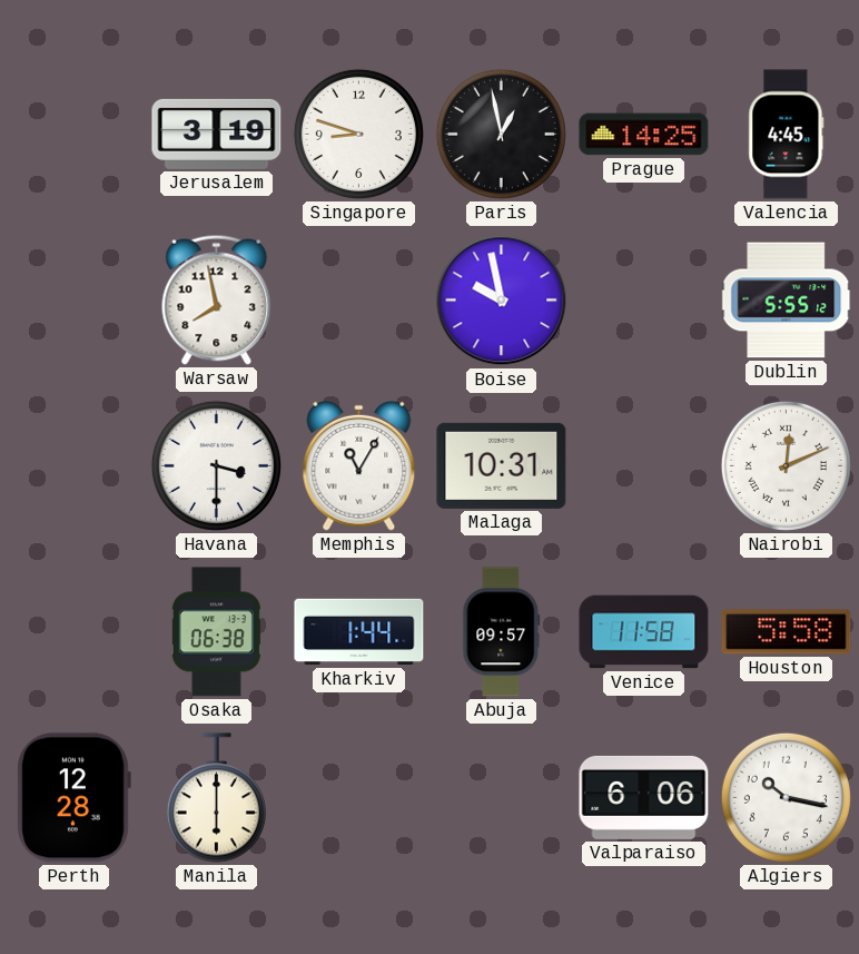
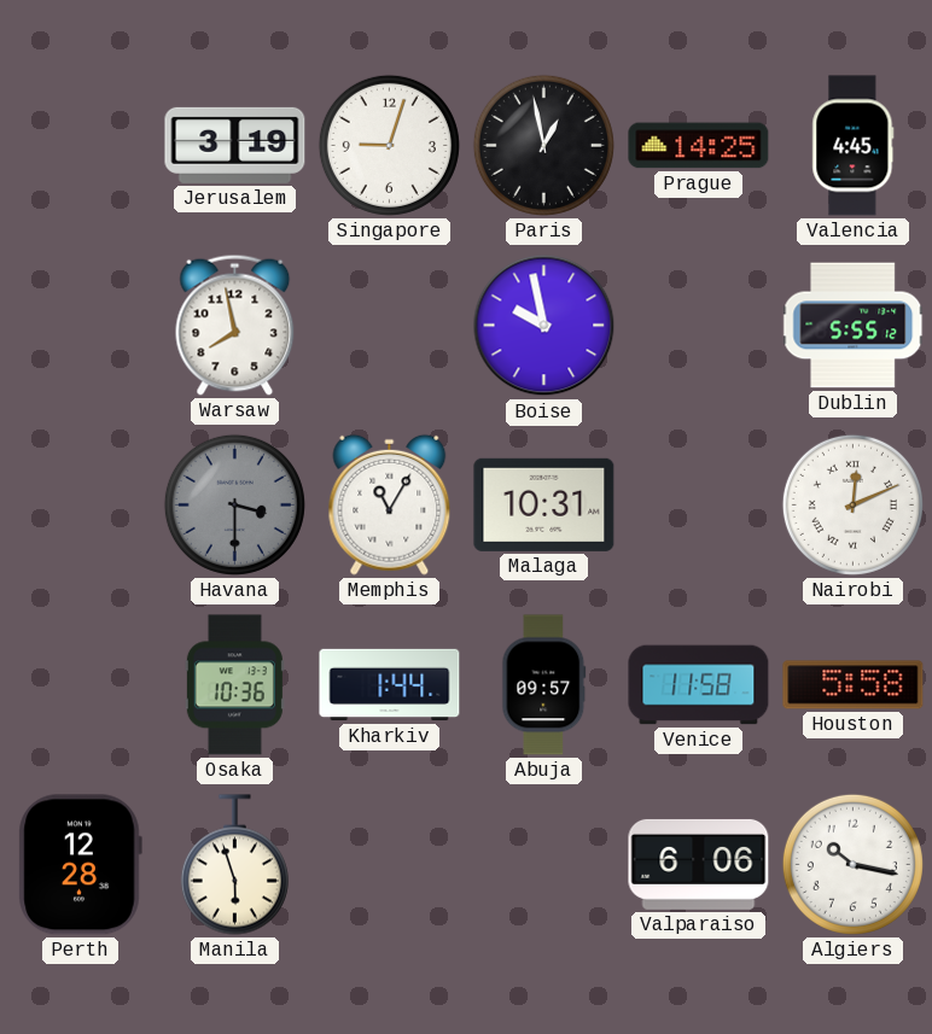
Singapore: 8:48 -> 9:03
Havana dial: white -> grey
Osaka: 06:38 -> 10:36
Manila: 6:00 -> 5:57
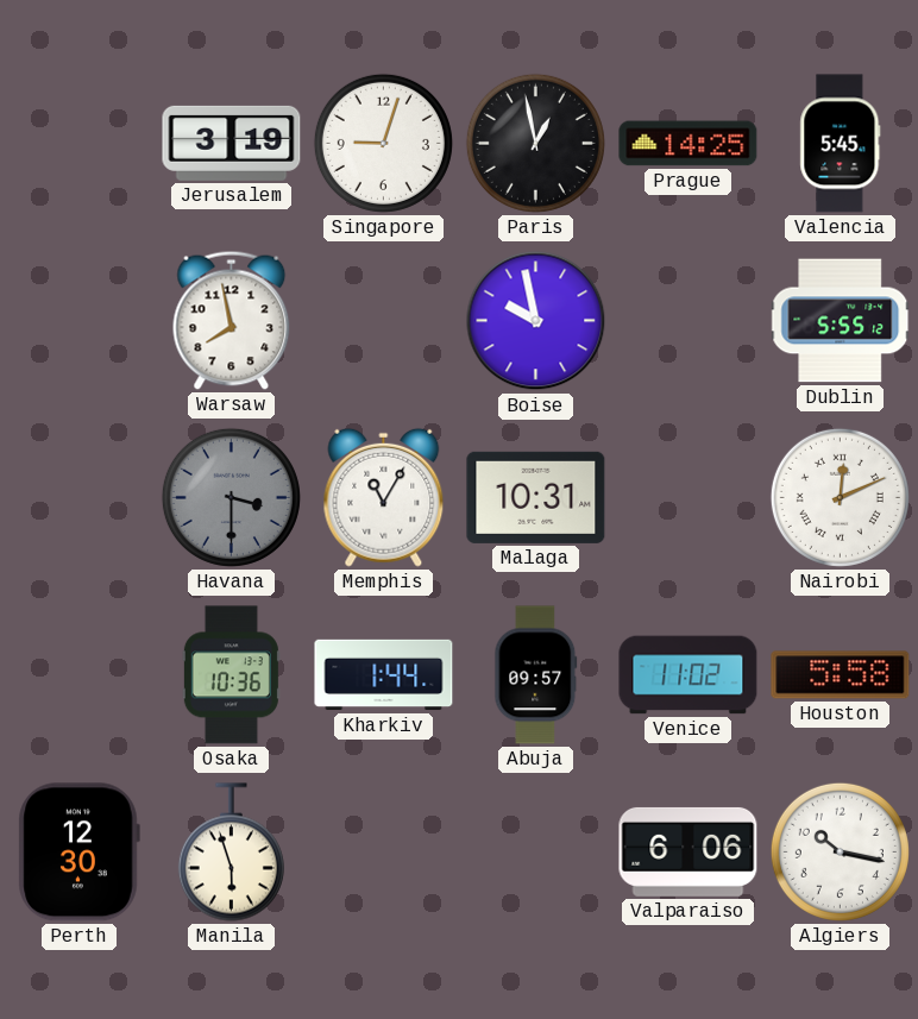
Valencia: 4:45 -> 5:45
Venice: 11:58 -> 11:02
Perth: 12:28 -> 12:30
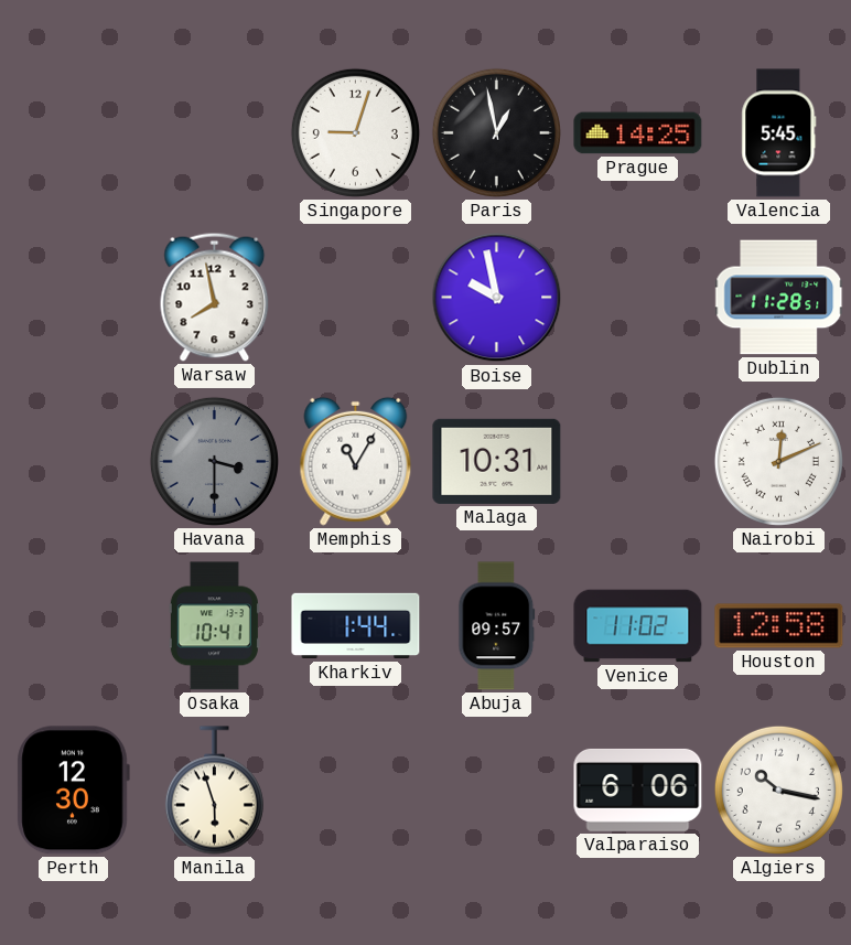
Jerusalem: 3:19 -> none
Dublin: 5:55 -> 11:28
Osaka: 10:36 -> 10:41
Houston: 5:58 -> 12:58
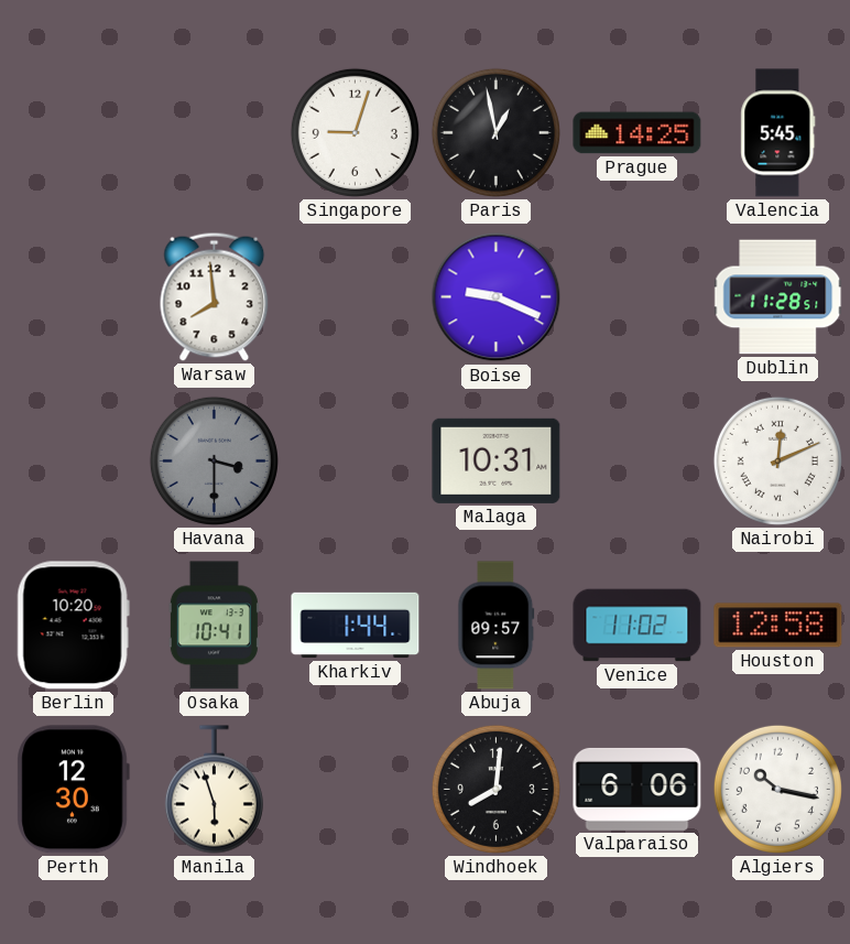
Warsaw: 7:58 -> 7:59
Boise: 9:58 -> 9:19
Memphis: 11:05 -> none
Berlin: none -> 10:20
Windhoek: none -> 8:01
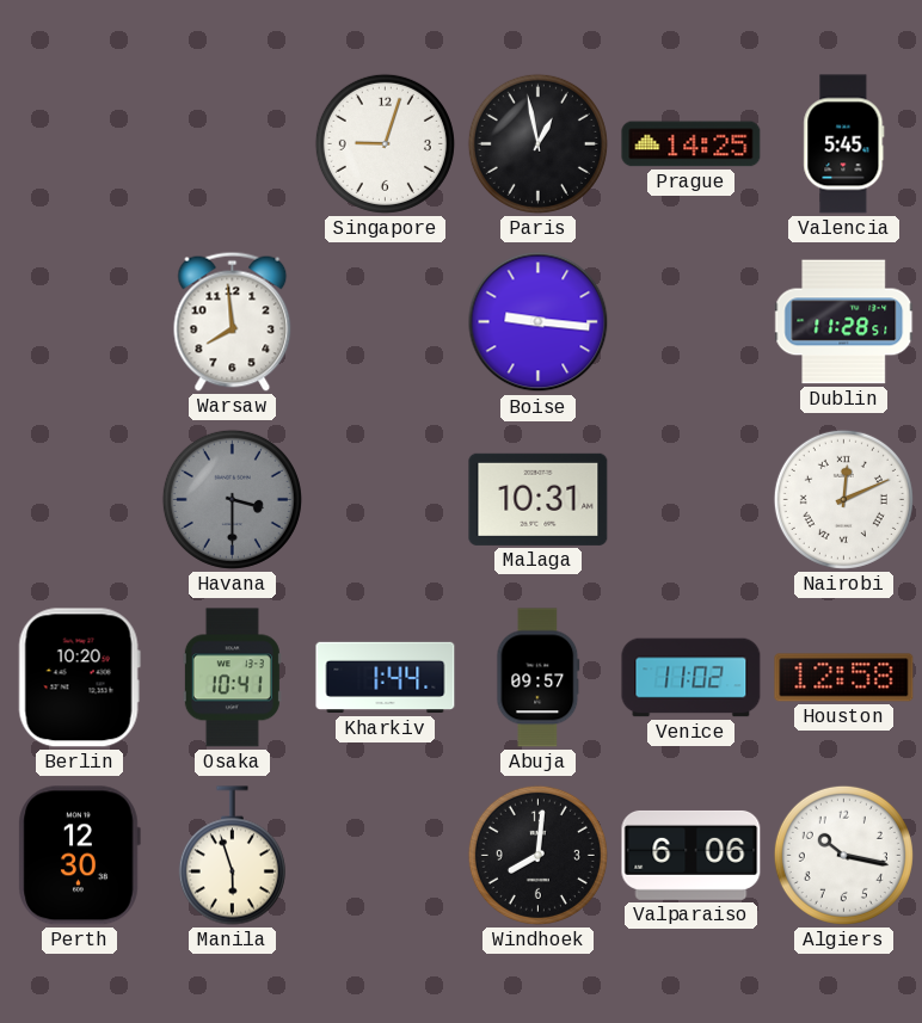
Boise: 9:19 -> 9:16
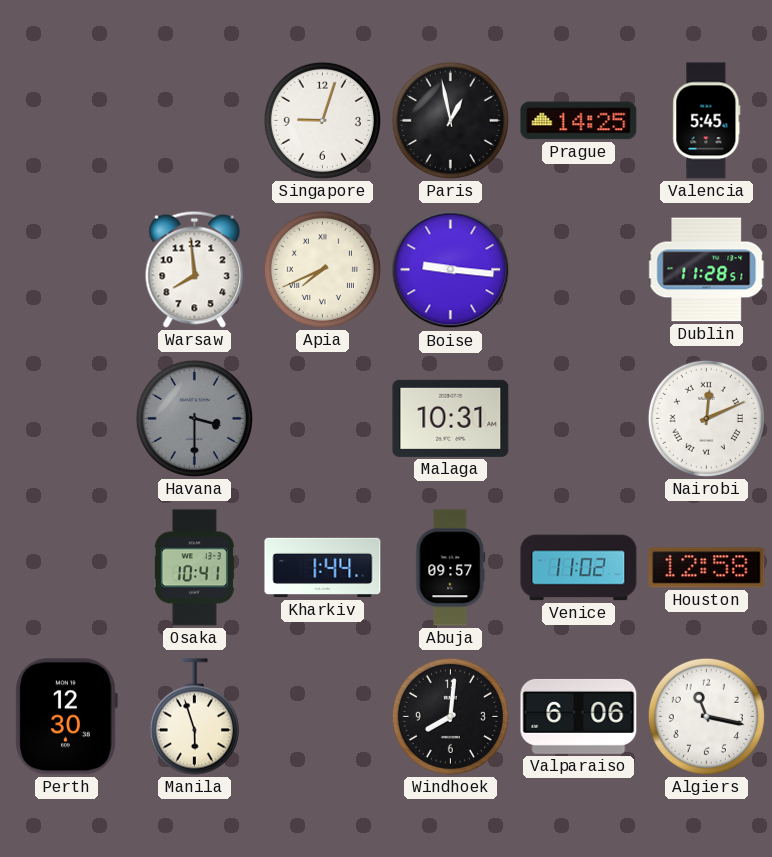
Apia: none -> 7:41
Berlin: 10:20 -> none
Algiers: 10:17 -> 11:17
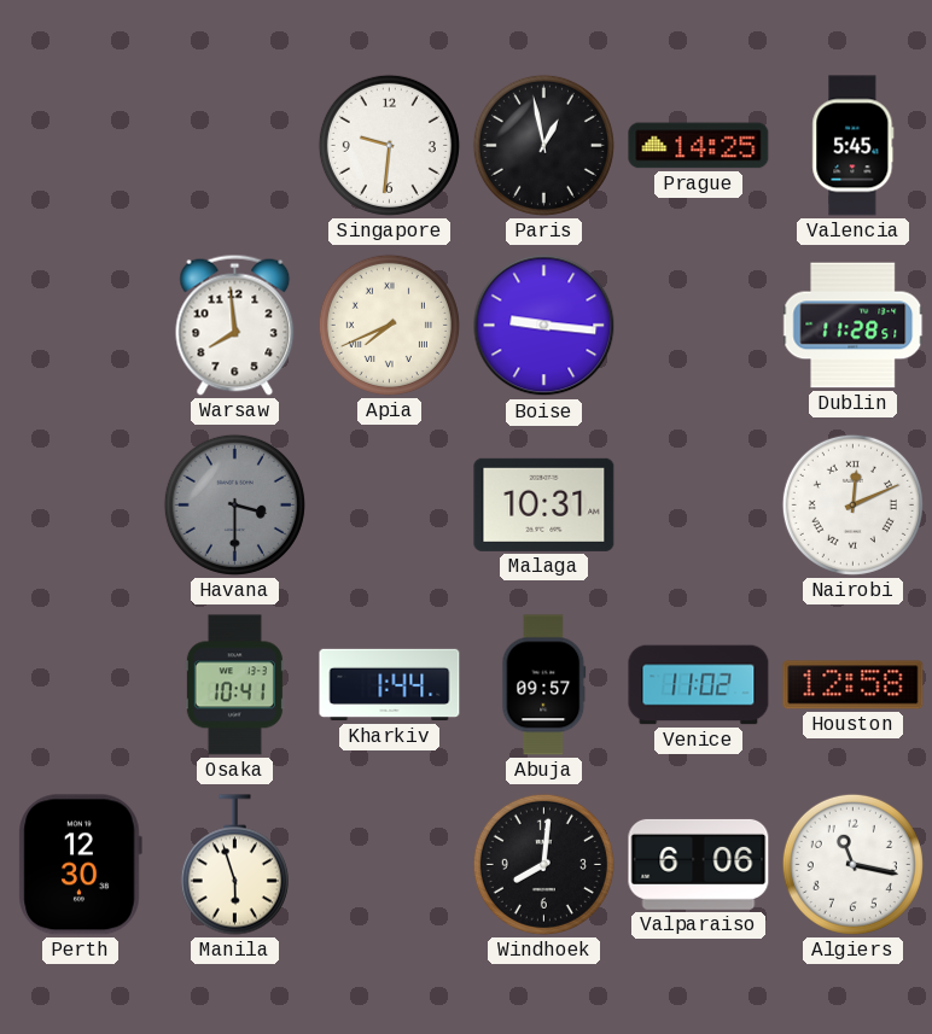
Singapore: 9:03 -> 9:31
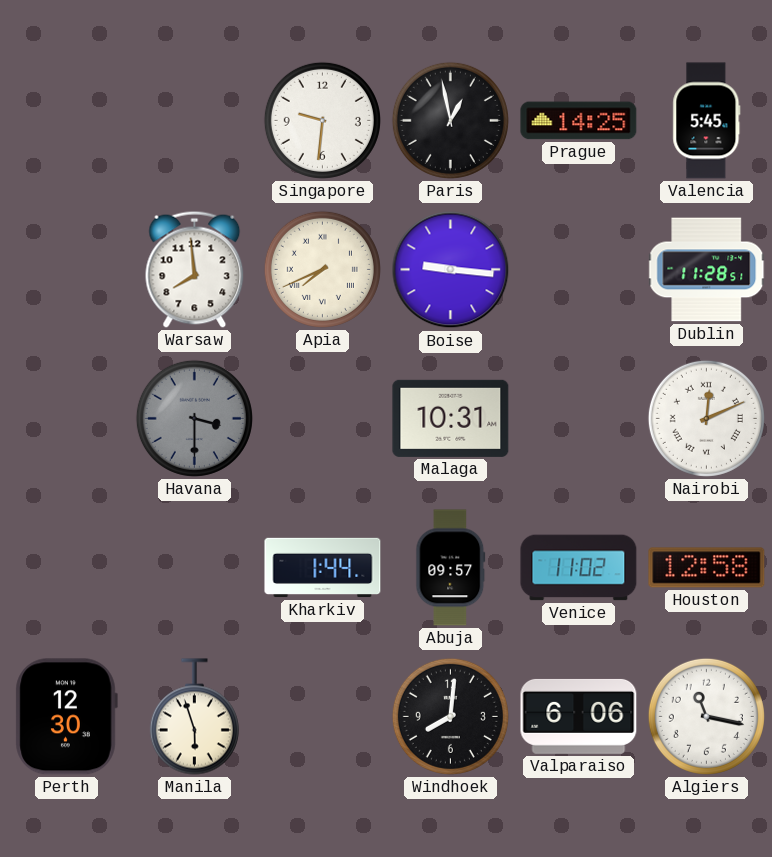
Osaka: 10:41 -> none
